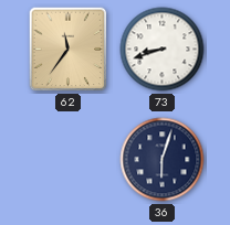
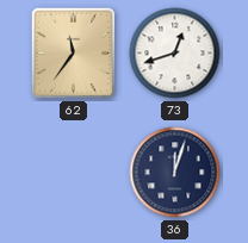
73: 8:42 -> 12:42
36: 6:03 -> 12:03
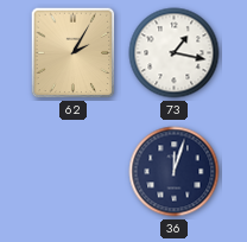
62: 11:36 -> 2:05
73: 12:42 -> 1:17
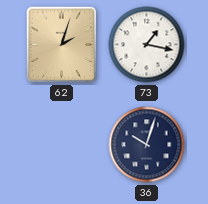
62: 2:05 -> 2:03
36: 12:03 -> 10:03
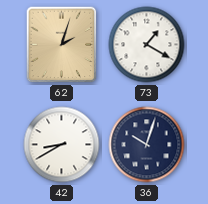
73: 1:17 -> 1:20
42: none -> 8:40
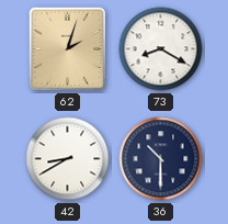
73: 1:20 -> 8:20
36: 10:03 -> 10:30
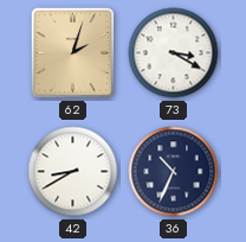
73: 8:20 -> 3:20
36: 10:30 -> 10:34
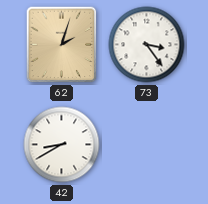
73: 3:20 -> 3:24
36: 10:34 -> none
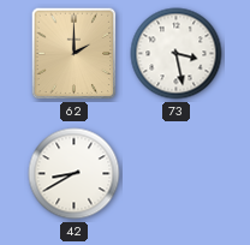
62: 2:03 -> 2:00
73: 3:24 -> 3:28
